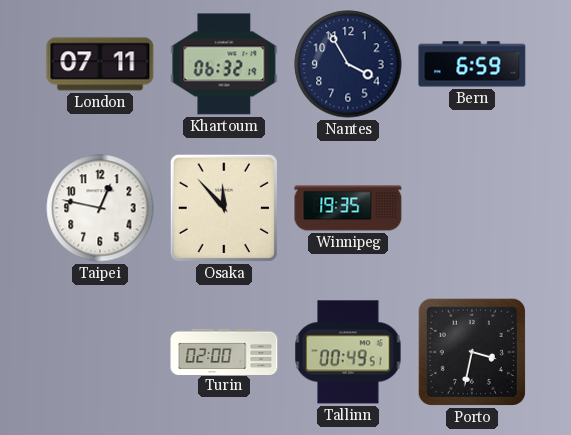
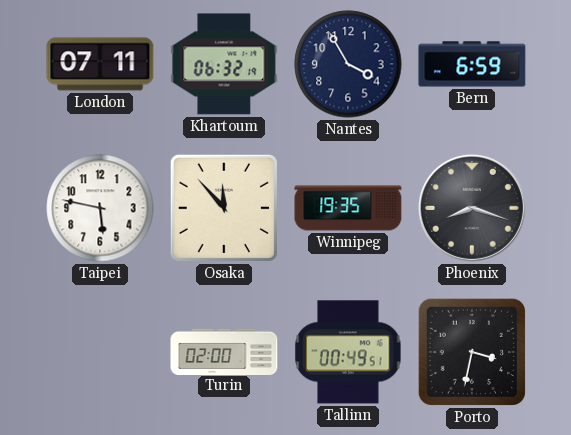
Taipei: 12:47 -> 5:47
Phoenix: none -> 8:18
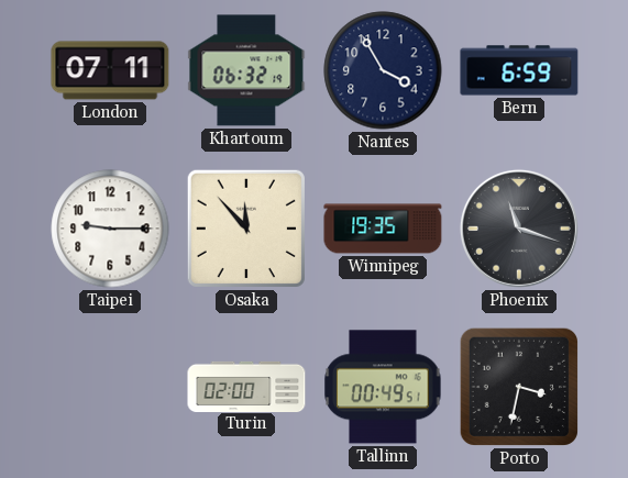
Taipei: 5:47 -> 9:15
Phoenix: 8:18 -> 11:18
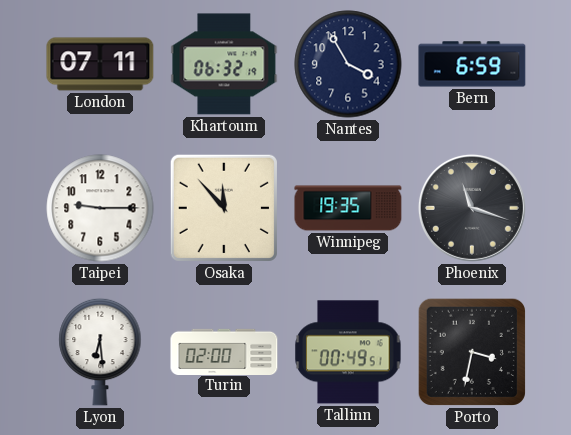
Lyon: none -> 6:29
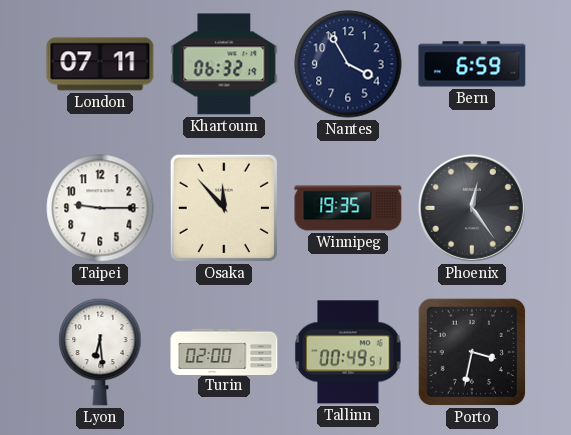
Phoenix: 11:18 -> 12:24
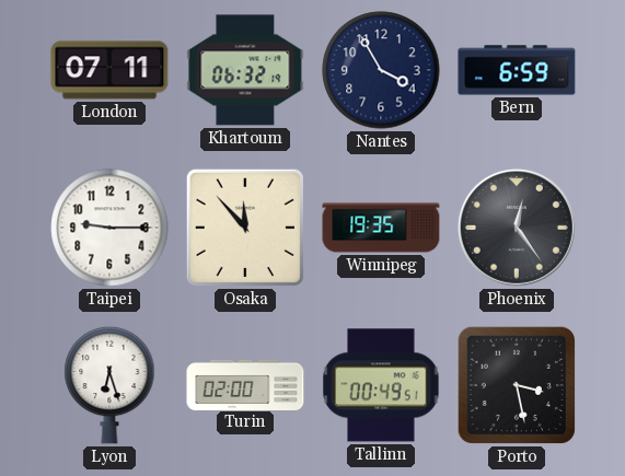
Lyon: 6:29 -> 6:27
Porto: 3:32 -> 3:28
